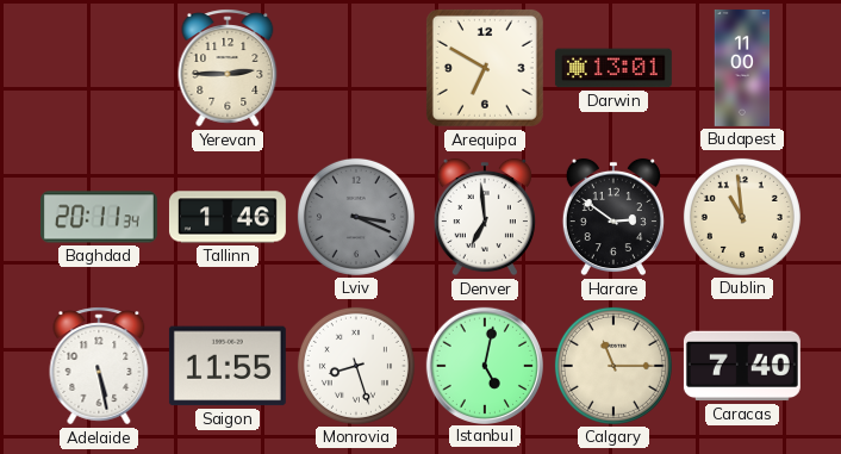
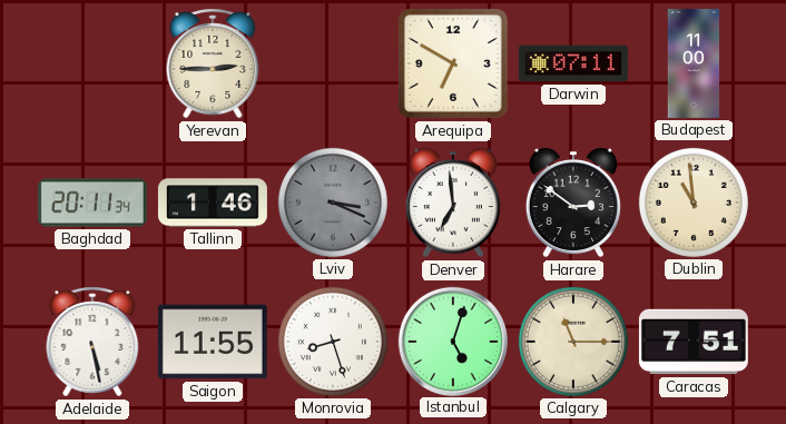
Darwin: 13:01 -> 07:11
Istanbul: 5:02 -> 5:03
Caracas: 7:40 -> 7:51
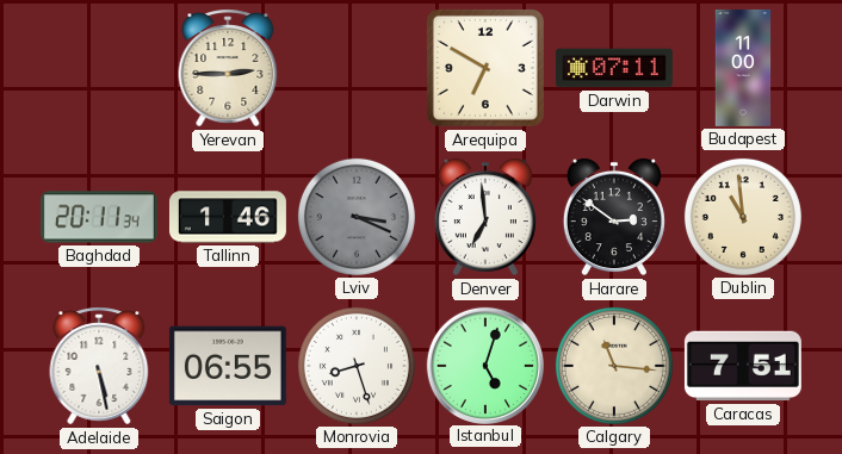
Saigon: 11:55 -> 06:55
Calgary: 11:15 -> 11:16
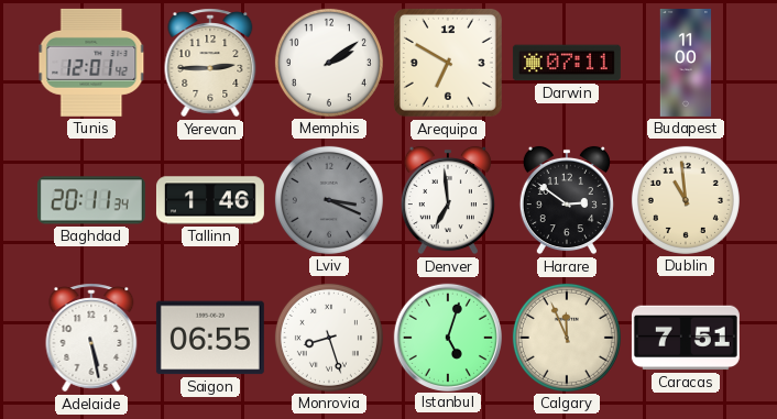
Tunis: none -> 12:01
Memphis: none -> 2:09
Calgary: 11:16 -> 11:56
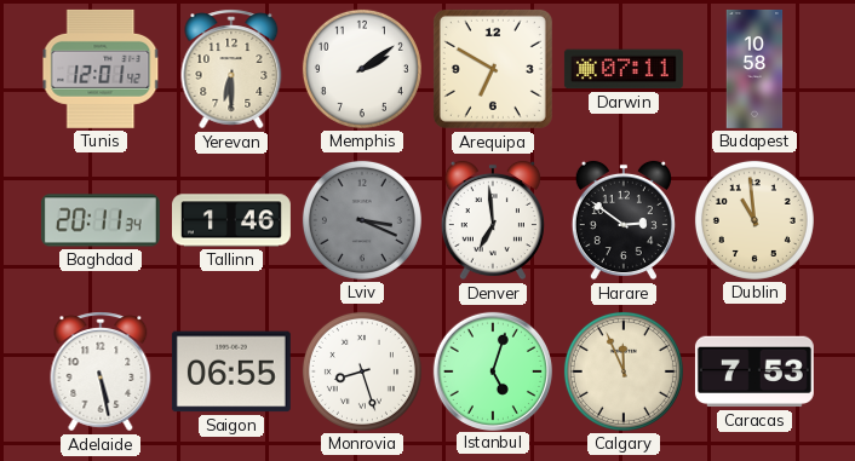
Yerevan: 2:45 -> 6:30
Budapest: 11:00 -> 10:58
Caracas: 7:51 -> 7:53
